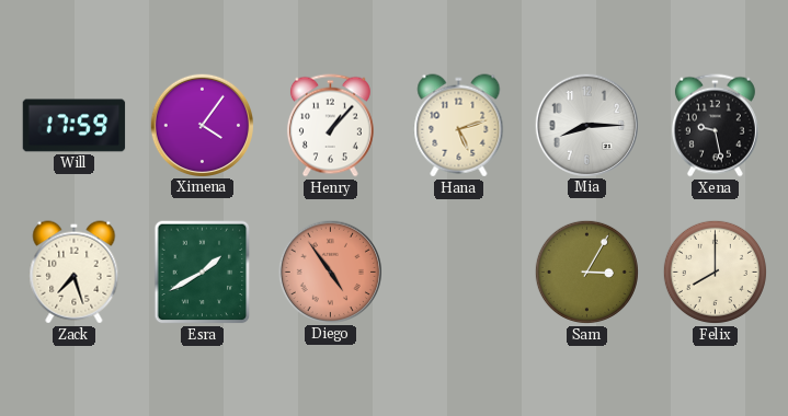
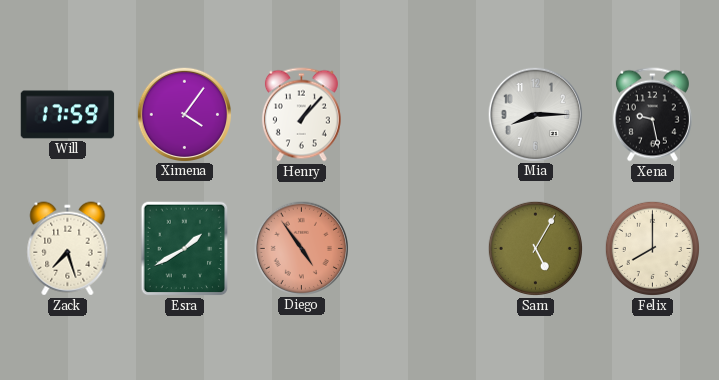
Hana: 5:12 -> none
Sam: 3:05 -> 5:05
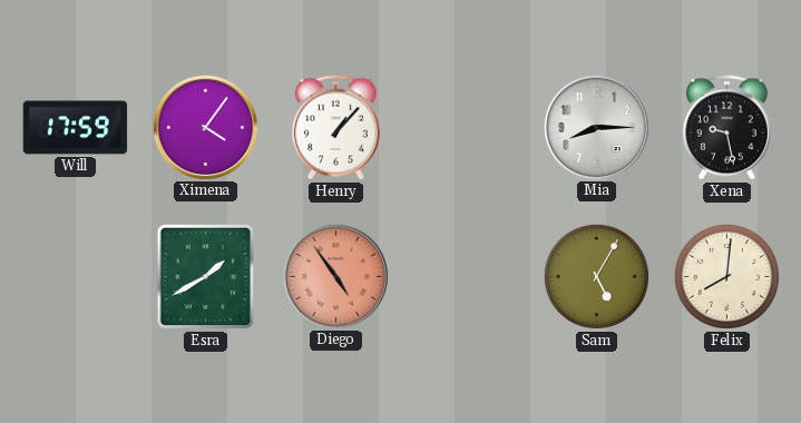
Zack: 7:27 -> none
Felix: 8:00 -> 8:01
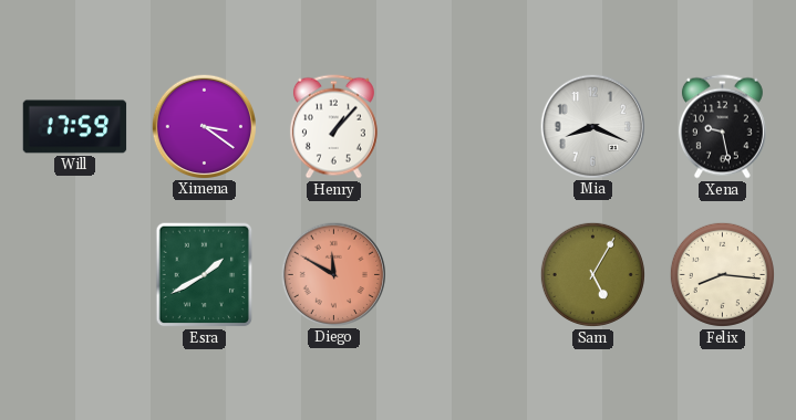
Ximena: 4:06 -> 3:21
Mia: 8:15 -> 8:19
Diego: 4:54 -> 11:50
Felix: 8:01 -> 8:16
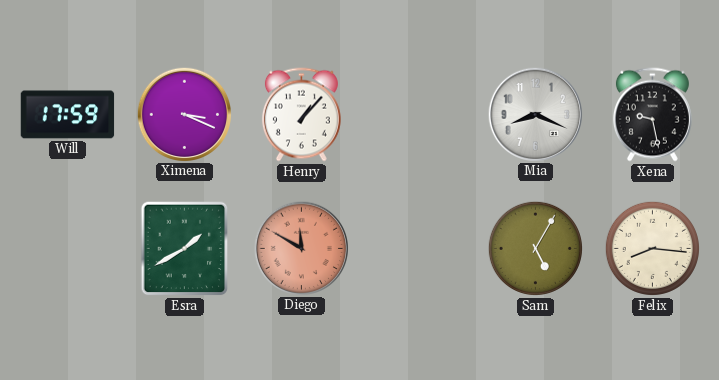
Ximena: 3:21 -> 3:19
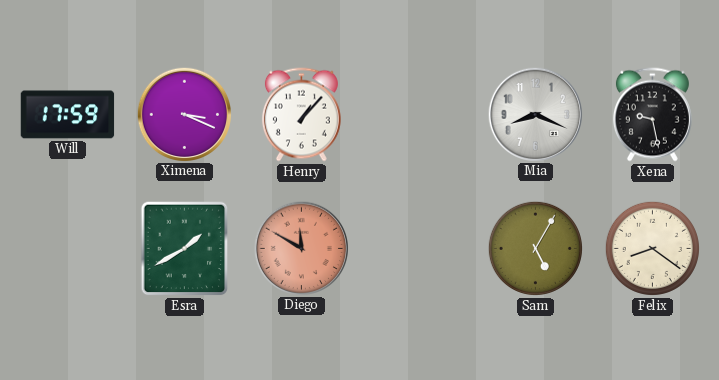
Felix: 8:16 -> 8:21
